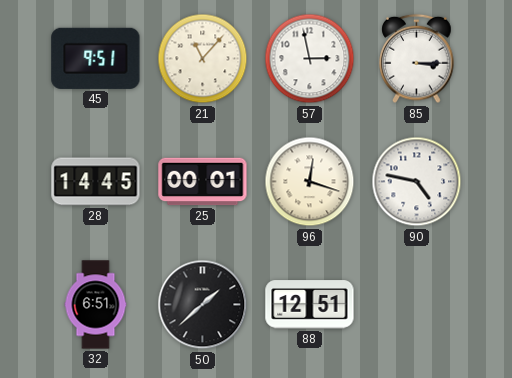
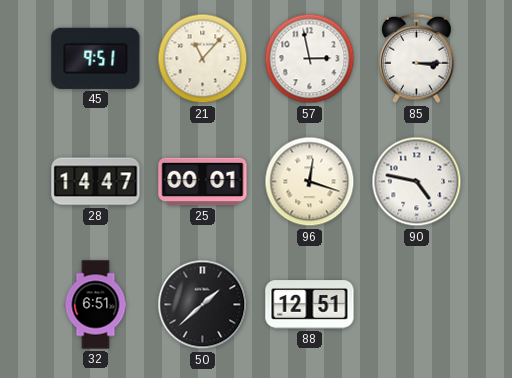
28: 14:45 -> 14:47
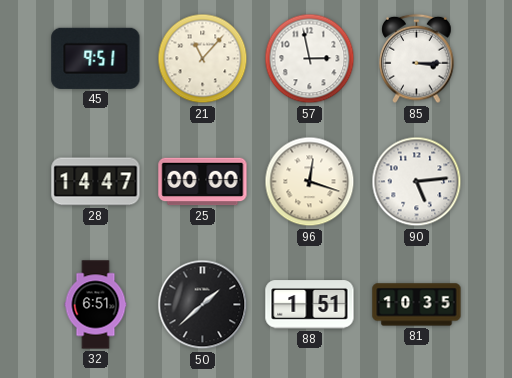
25: 00:01 -> 00:00
90: 4:47 -> 5:14
88: 12:51 -> 1:51
81: none -> 10:35
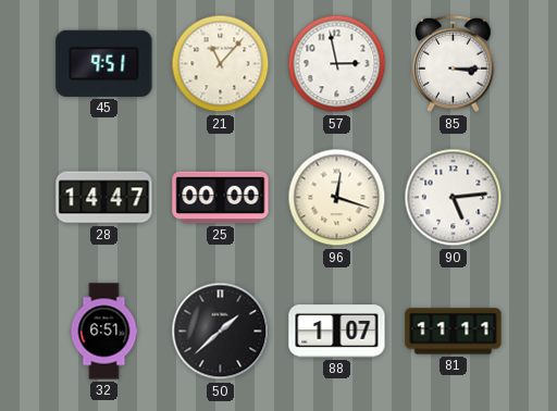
88: 1:51 -> 1:07
81: 10:35 -> 11:11
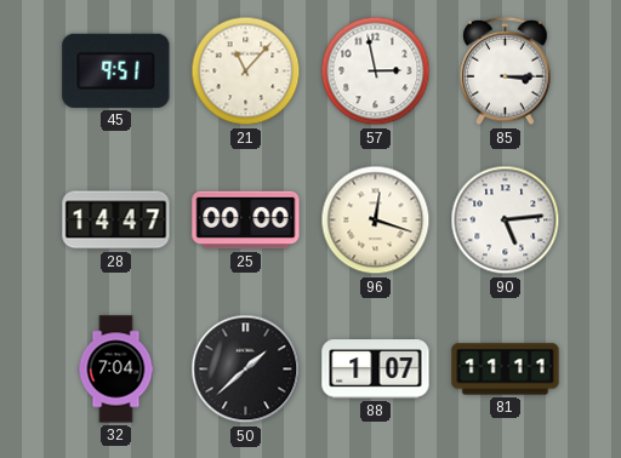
32: 6:51 -> 7:04
